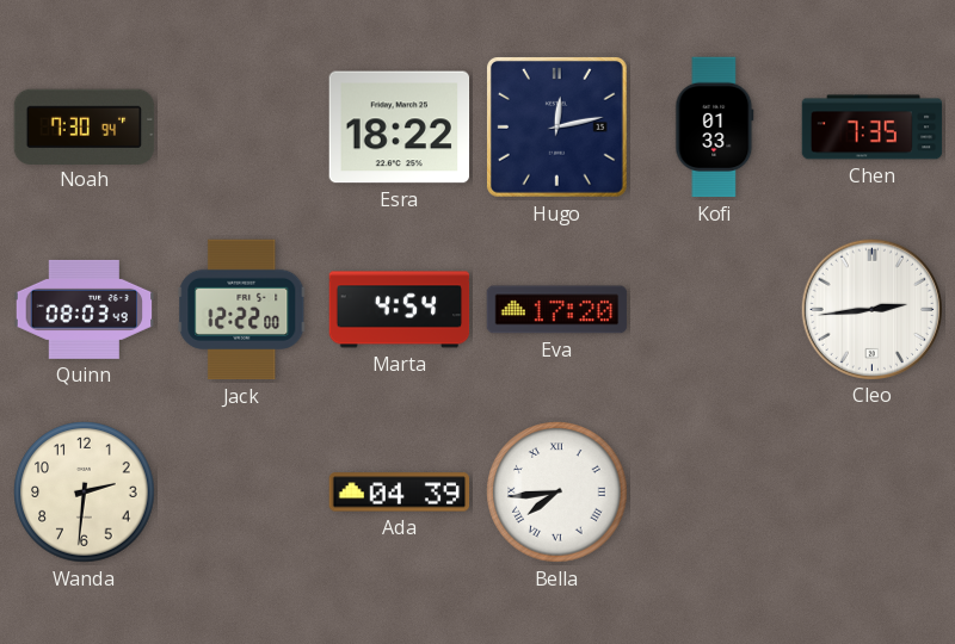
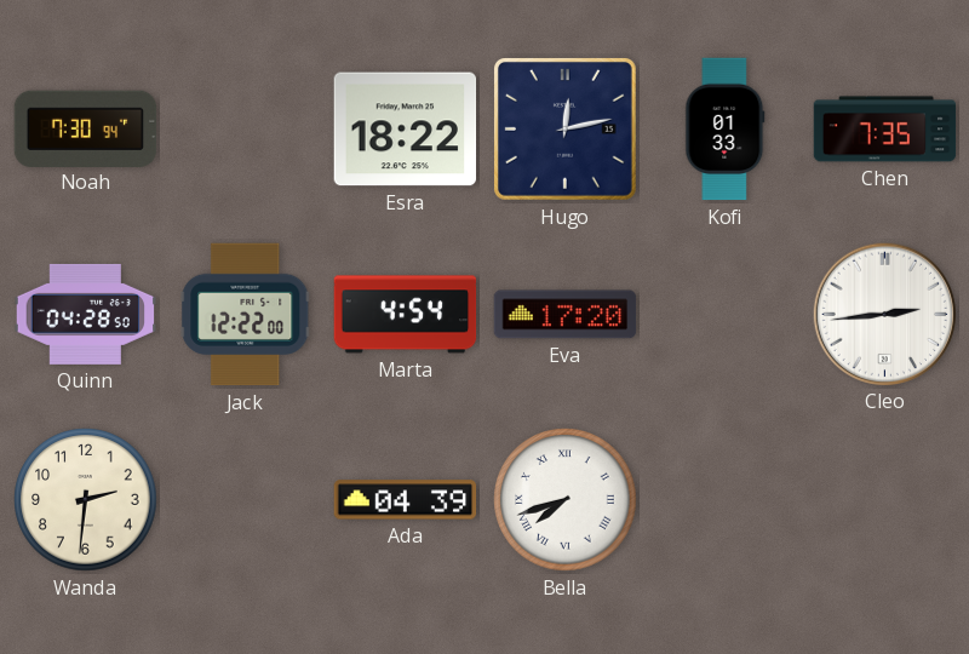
Quinn: 08:03 -> 04:28
Bella: 7:44 -> 7:42
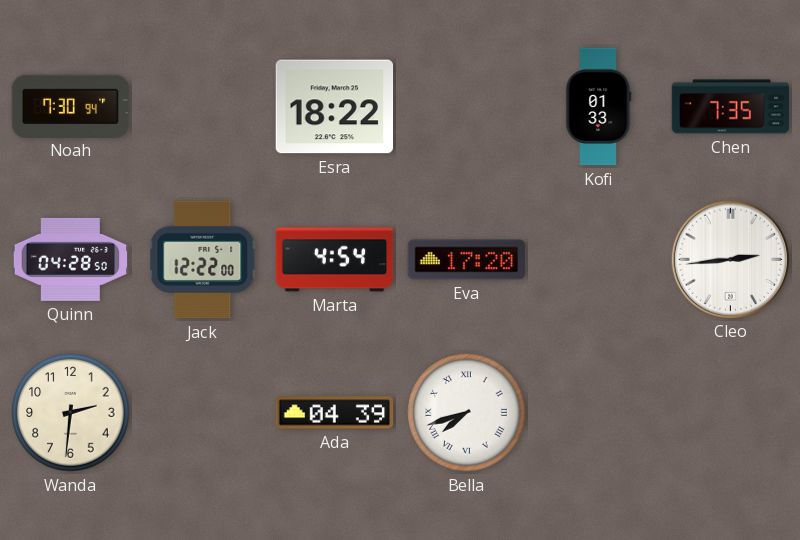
Hugo: 12:13 -> none
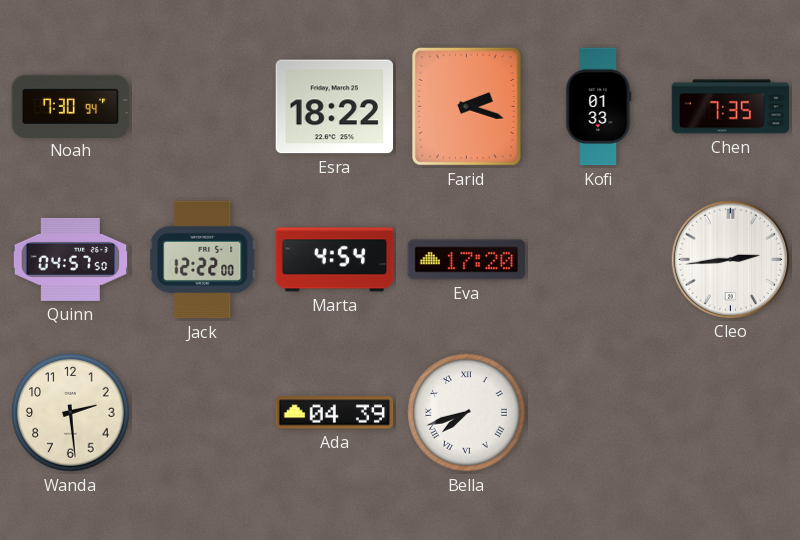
Farid: none -> 2:18
Quinn: 04:28 -> 04:57
Wanda: 2:31 -> 2:29
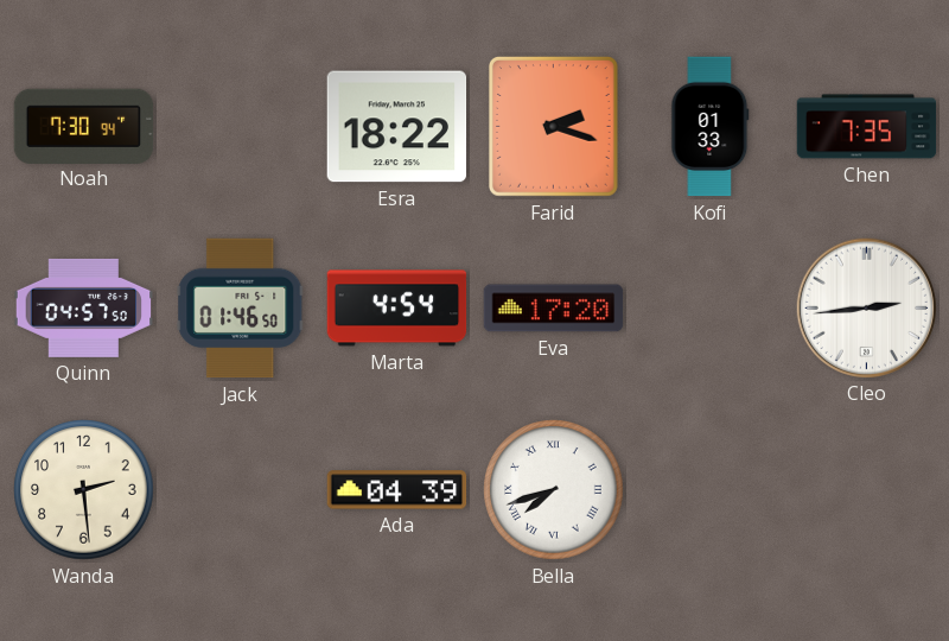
Jack: 12:22 -> 01:46
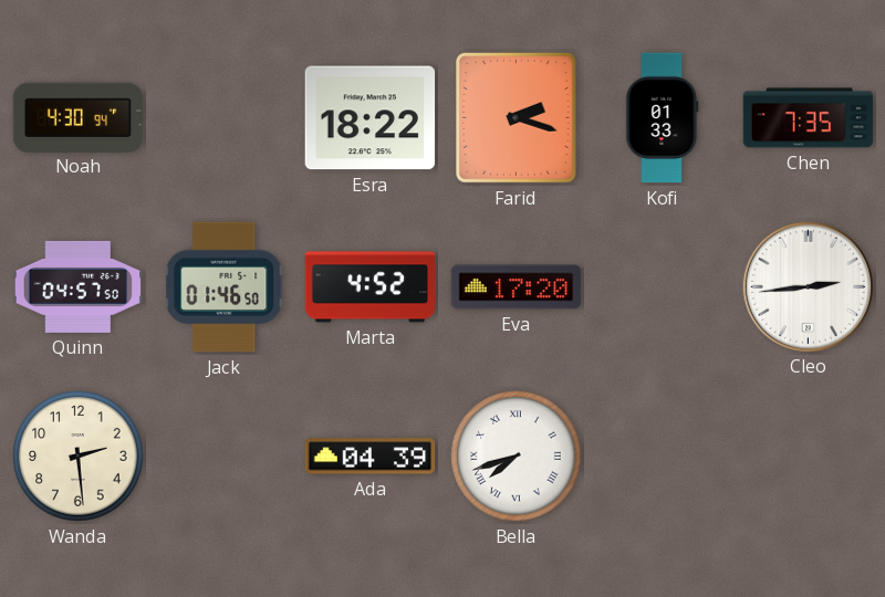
Noah: 7:30 -> 4:30
Marta: 4:54 -> 4:52
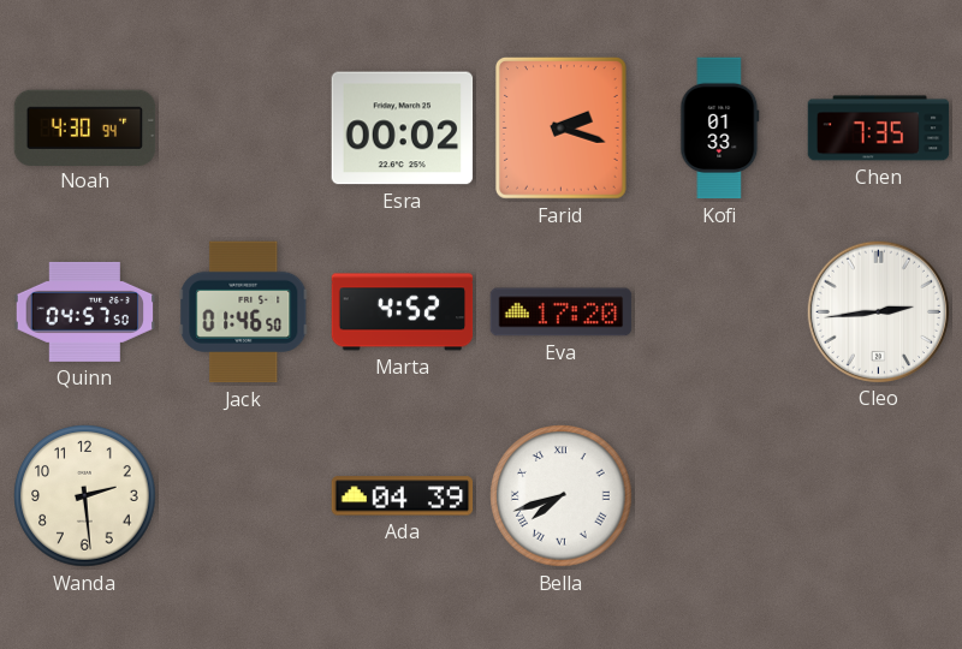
Esra: 18:22 -> 00:02
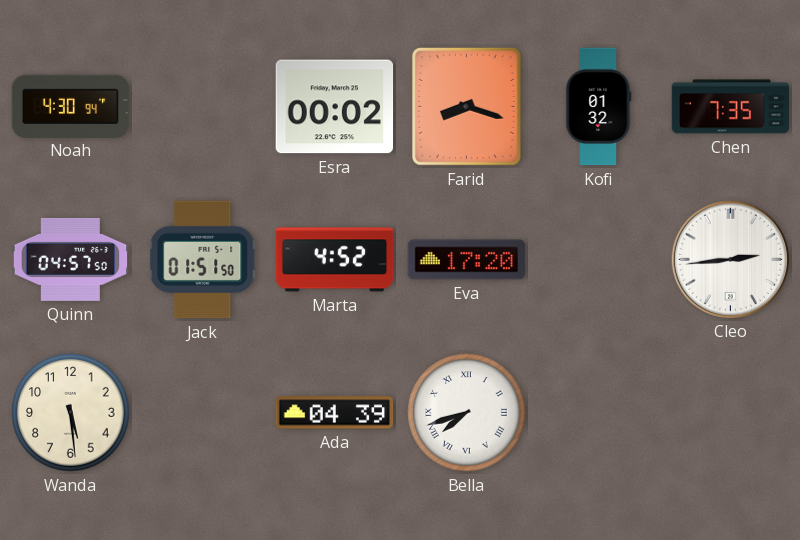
Farid: 2:18 -> 8:18
Kofi: 01:33 -> 01:32
Jack: 01:46 -> 01:51
Wanda: 2:29 -> 5:29
